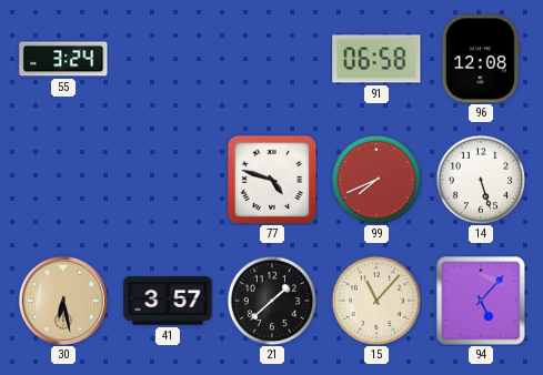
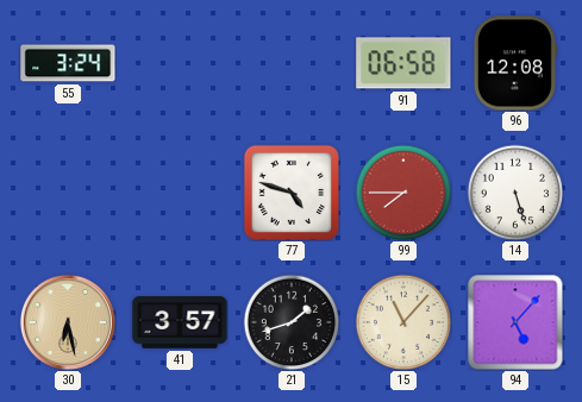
99: 7:41 -> 7:45
21: 1:38 -> 1:42
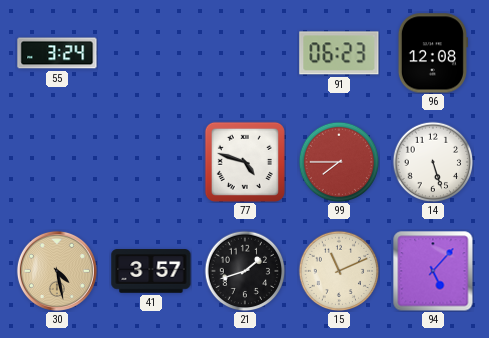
91: 06:58 -> 06:23
30: 6:28 -> 4:28
15: 11:07 -> 11:11
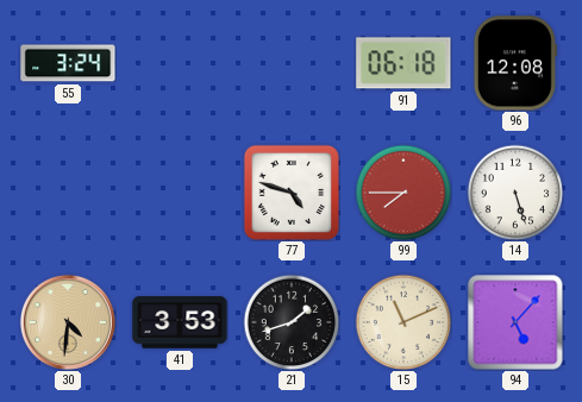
91: 06:23 -> 06:18
30: 4:28 -> 4:31
41: 3:57 -> 3:53
